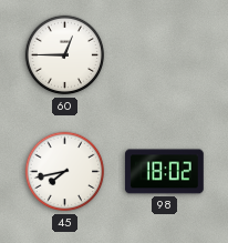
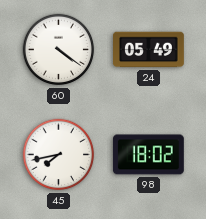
60: 12:45 -> 4:21
24: none -> 05:49
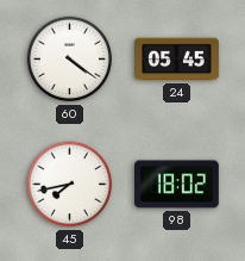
24: 05:49 -> 05:45
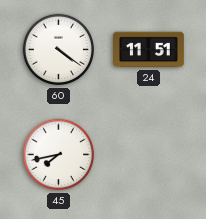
24: 05:45 -> 11:51
98: 18:02 -> none
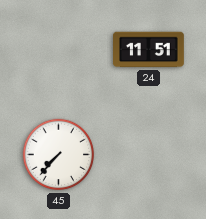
60: 4:21 -> none
45: 7:43 -> 7:37
